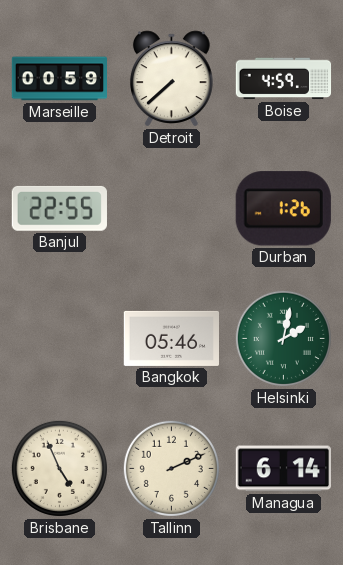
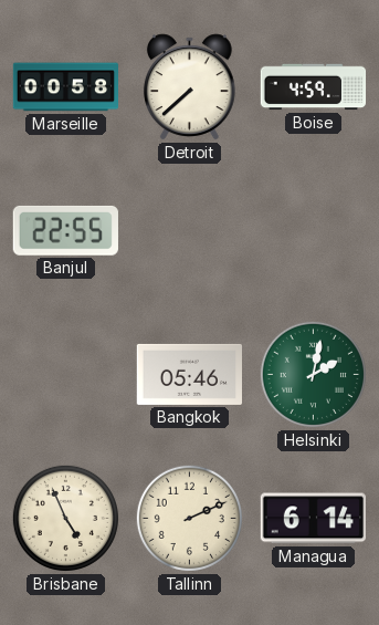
Marseille: 00:59 -> 00:58
Durban: 1:26 -> none
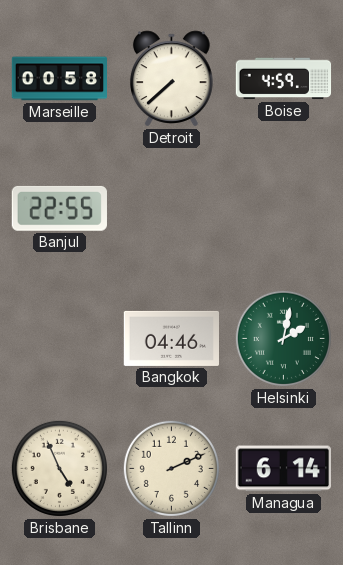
Bangkok: 05:46 -> 04:46
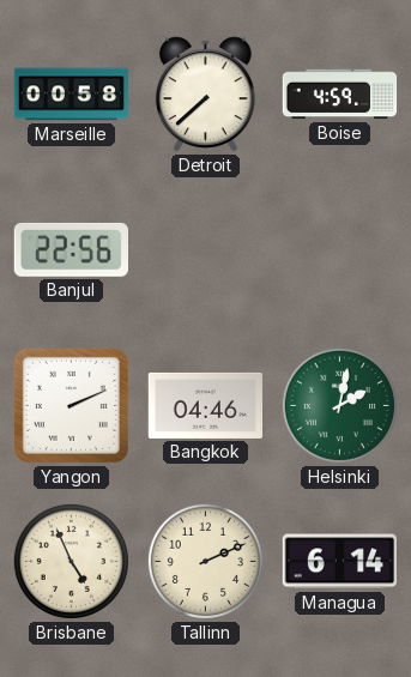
Banjul: 22:55 -> 22:56
Yangon: none -> 2:11
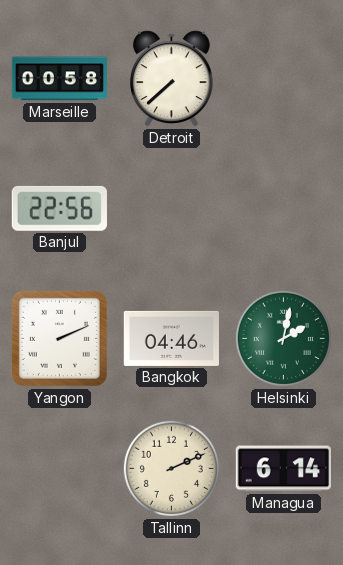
Boise: 4:59 -> none
Brisbane: 4:56 -> none
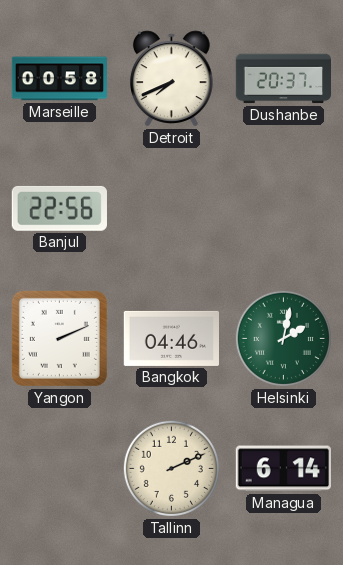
Detroit: 7:38 -> 7:41
Dushanbe: none -> 20:37
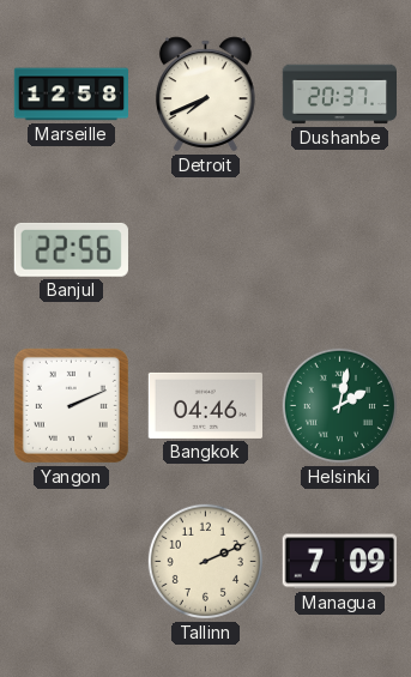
Marseille: 00:58 -> 12:58
Managua: 6:14 -> 7:09
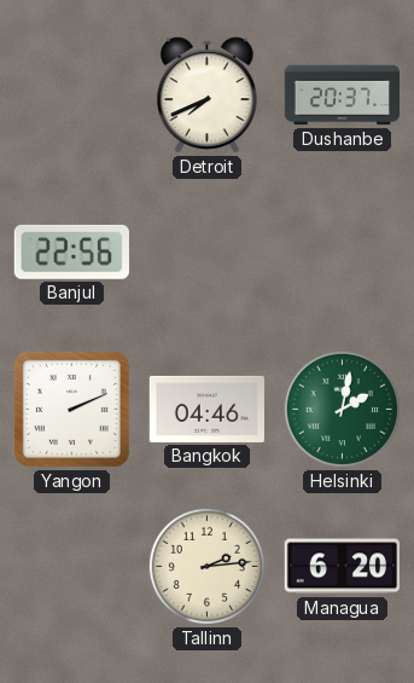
Marseille: 12:58 -> none
Tallinn: 2:11 -> 2:14
Managua: 7:09 -> 6:20
